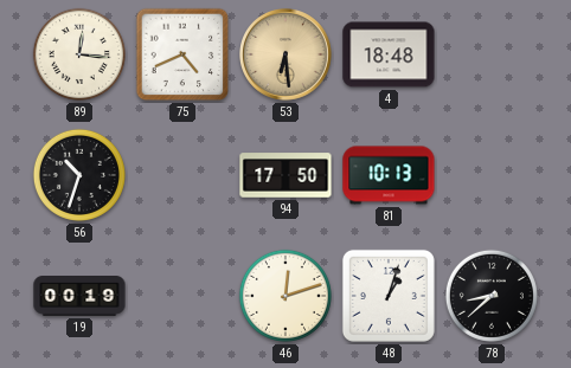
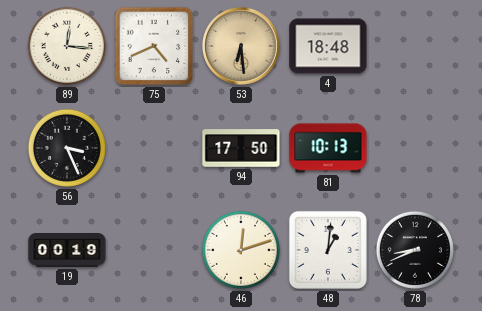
56: 10:33 -> 3:26
48: 1:03 -> 1:01
78: 8:38 -> 8:41
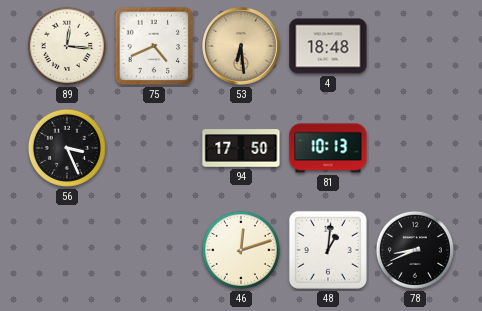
19: 00:19 -> none
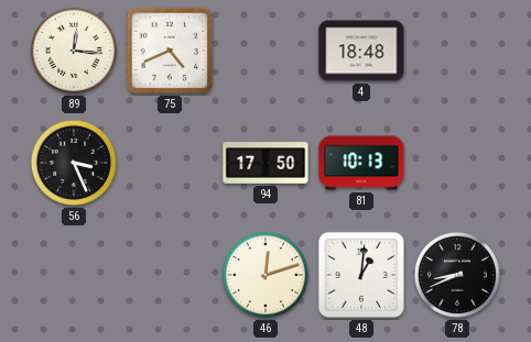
53: 6:29 -> none
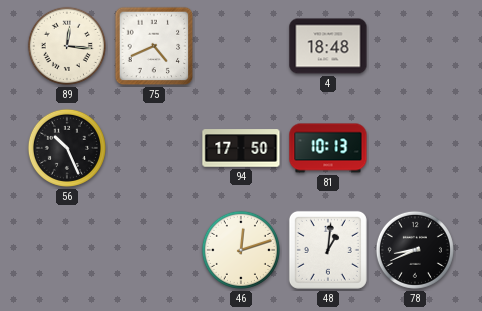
56: 3:26 -> 10:26
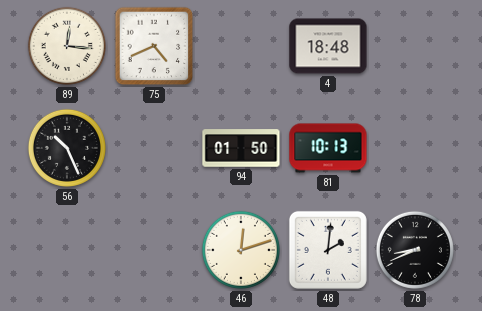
94: 17:50 -> 01:50
48: 1:01 -> 2:01
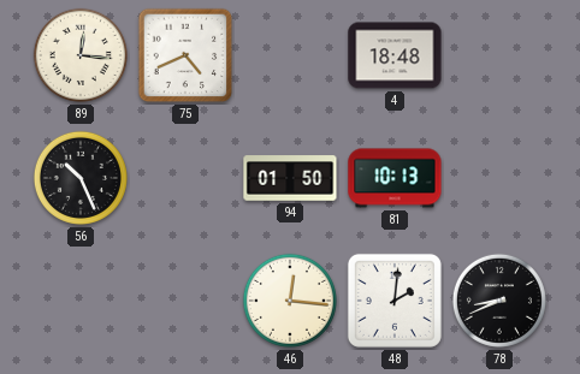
46: 12:12 -> 12:16
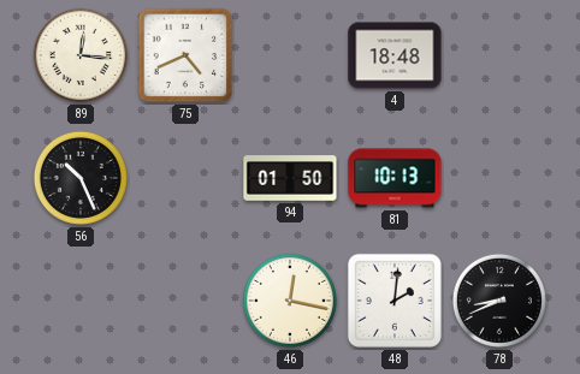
46: 12:16 -> 12:17
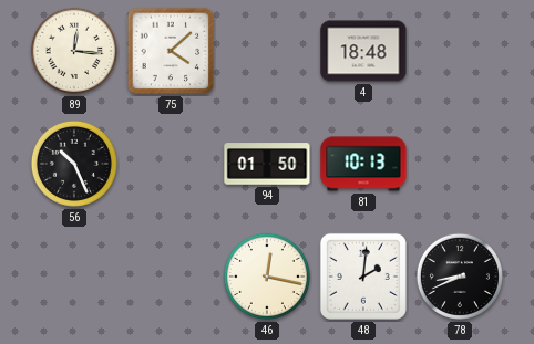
75: 4:41 -> 4:08
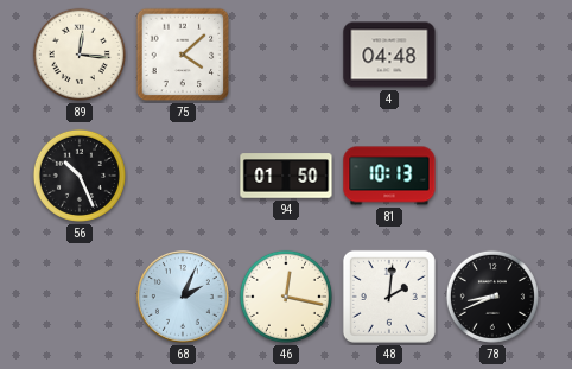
4: 18:48 -> 04:48
68: none -> 2:04
